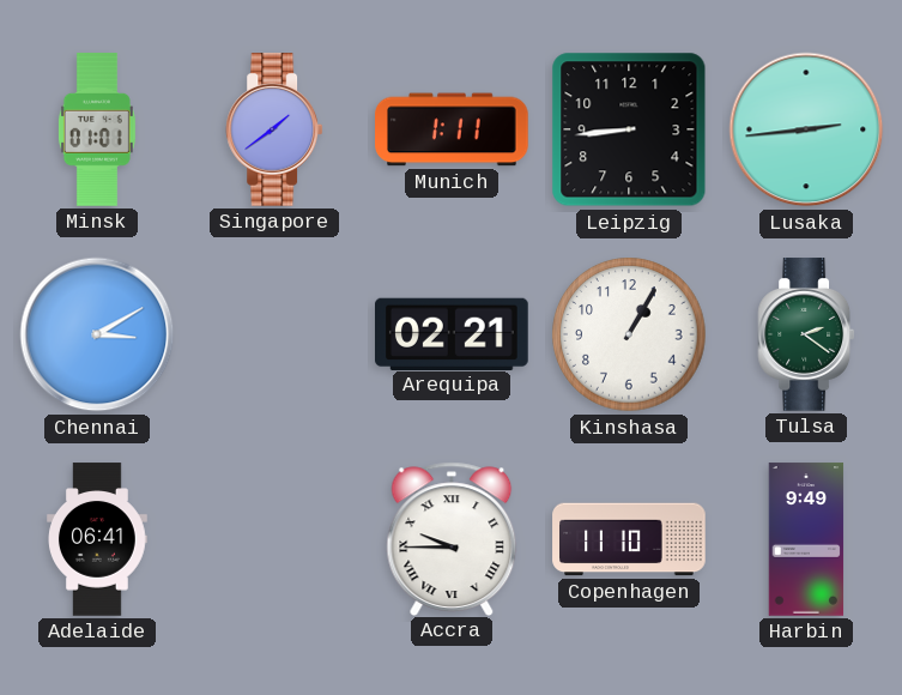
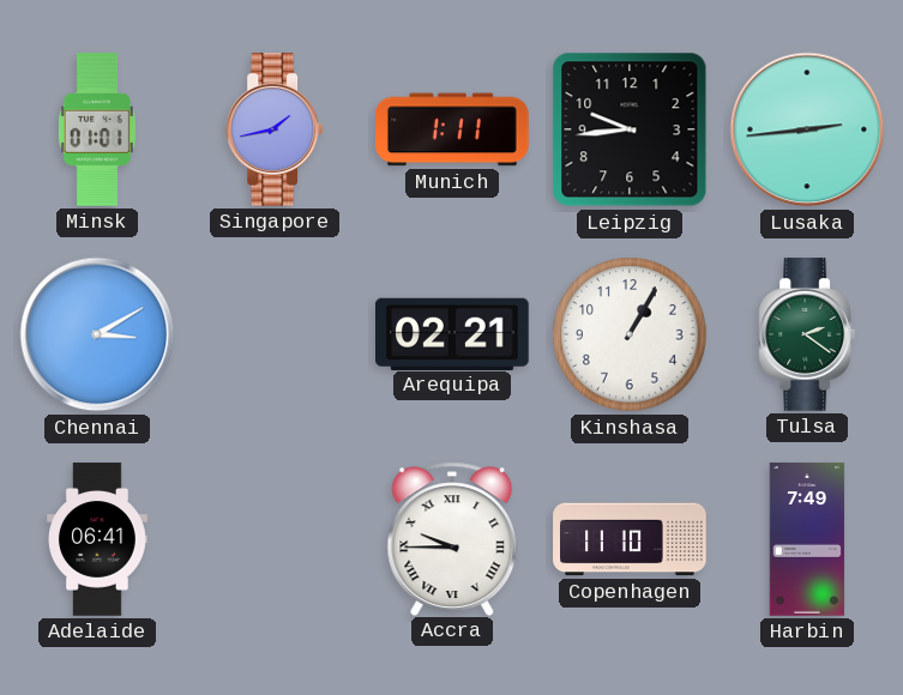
Singapore: 1:39 -> 1:43
Leipzig: 8:44 -> 9:44
Harbin: 9:49 -> 7:49
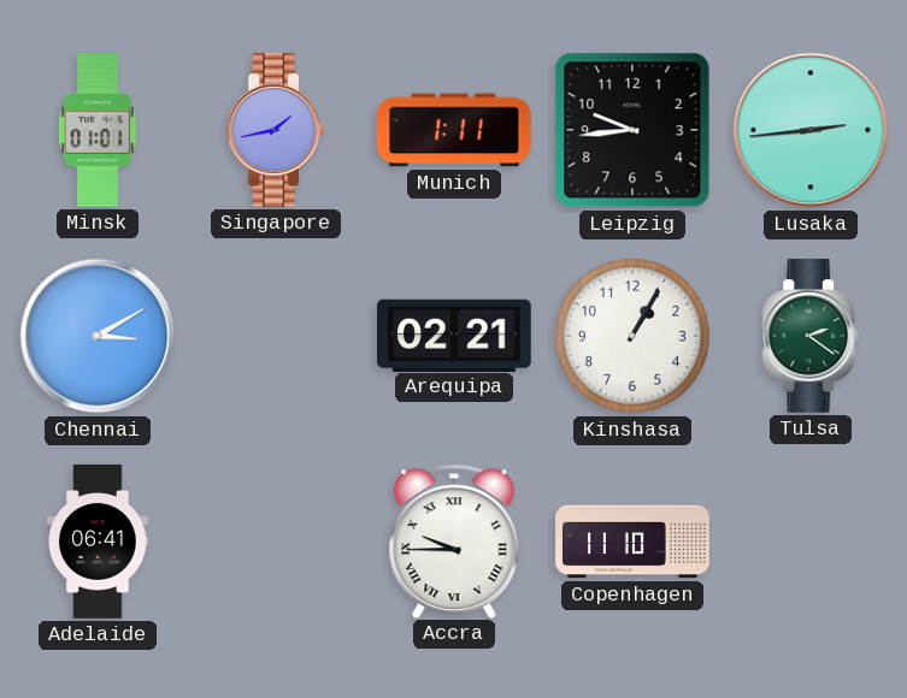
Harbin: 7:49 -> none
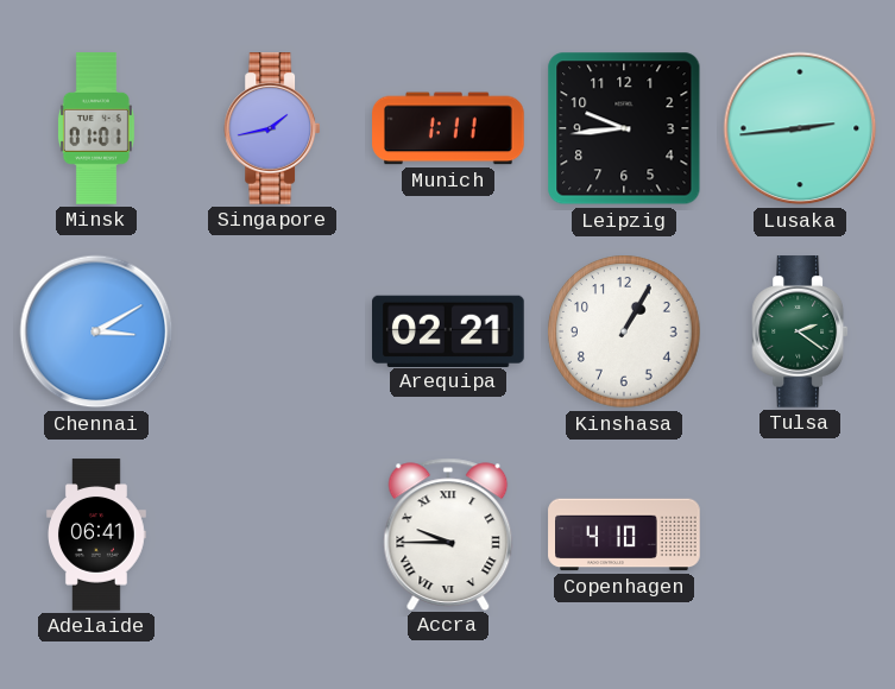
Copenhagen: 11:10 -> 4:10
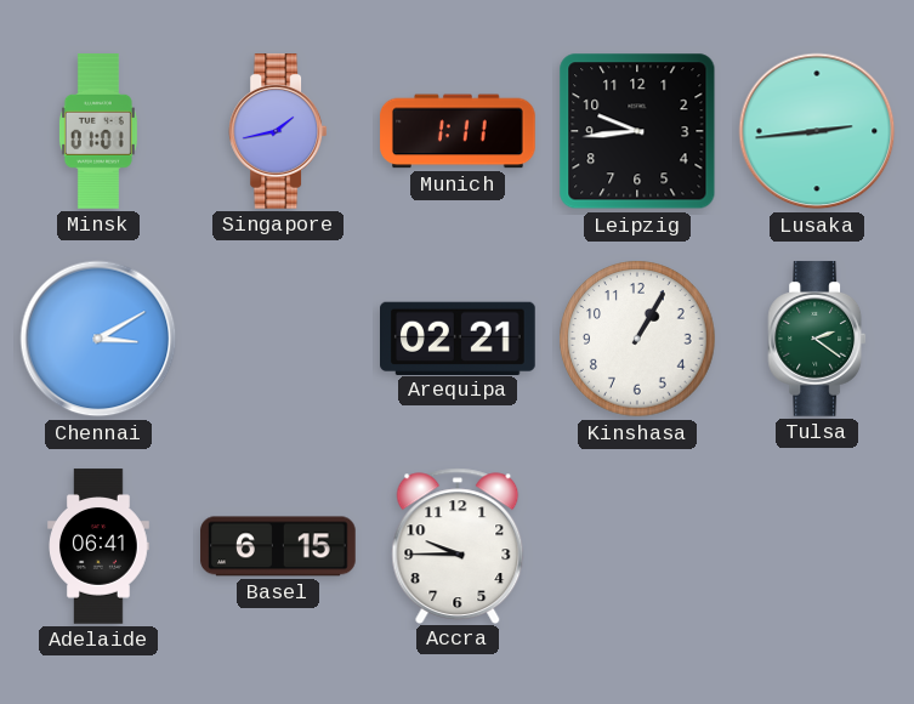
Basel: none -> 6:15
Accra numerals: Roman -> Arabic
Copenhagen: 4:10 -> none
